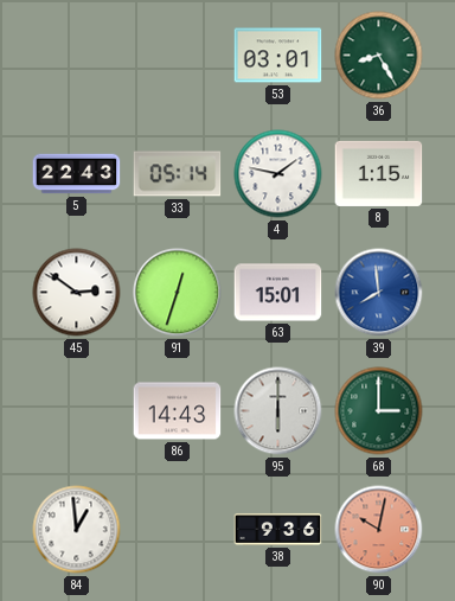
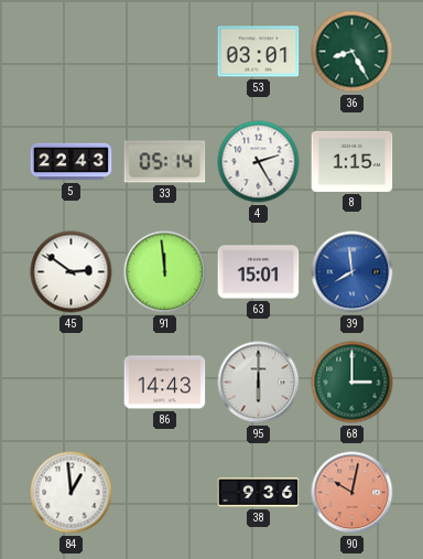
4: 1:47 -> 2:25
91: 12:33 -> 11:59
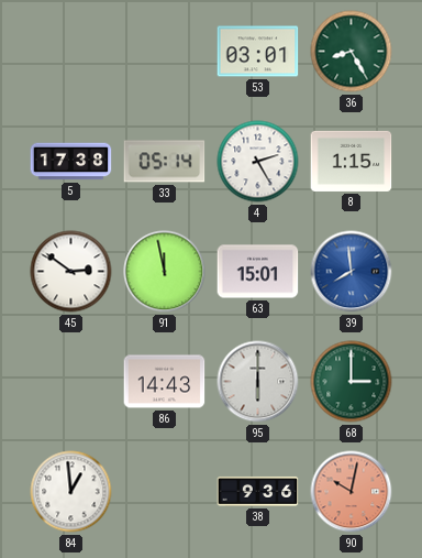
5: 22:43 -> 17:38
91: 11:59 -> 11:58
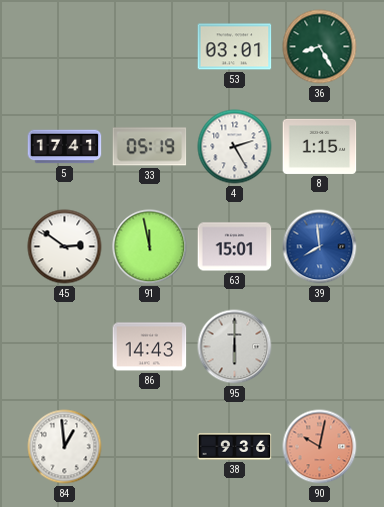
5: 17:38 -> 17:41
33: 05:14 -> 05:19
68: 3:00 -> none
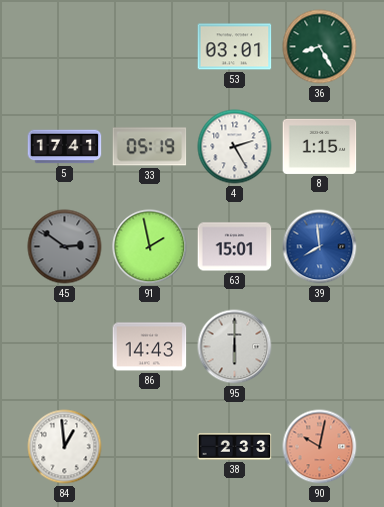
45 dial: white -> grey
91: 11:58 -> 1:58
38: 9:36 -> 2:33
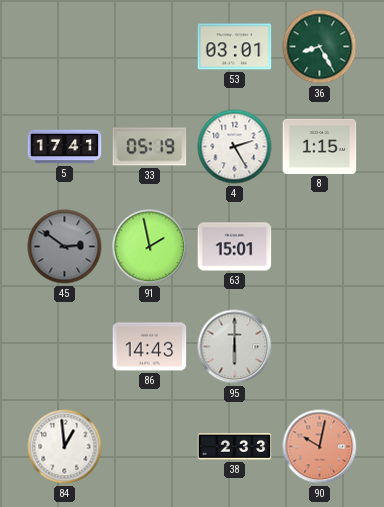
39: 7:59 -> none
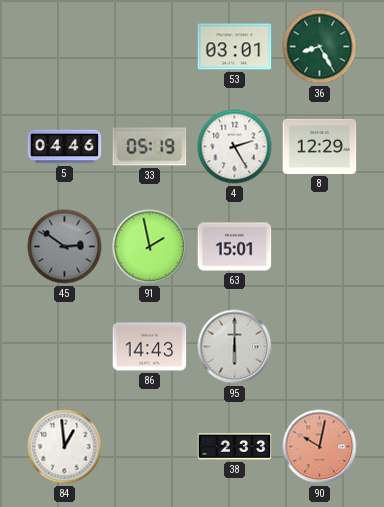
5: 17:41 -> 04:46
8: 1:15 -> 12:29
